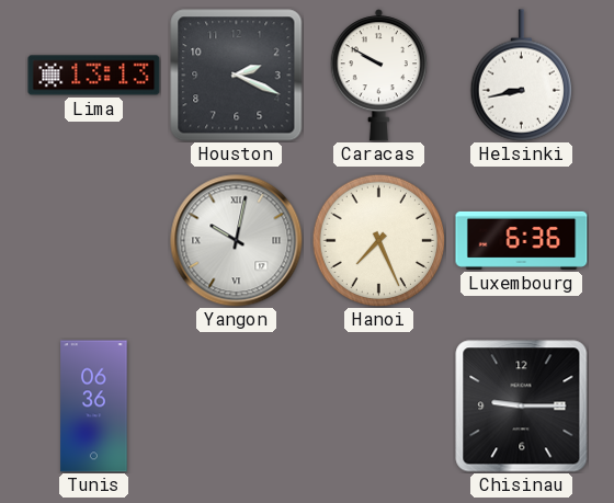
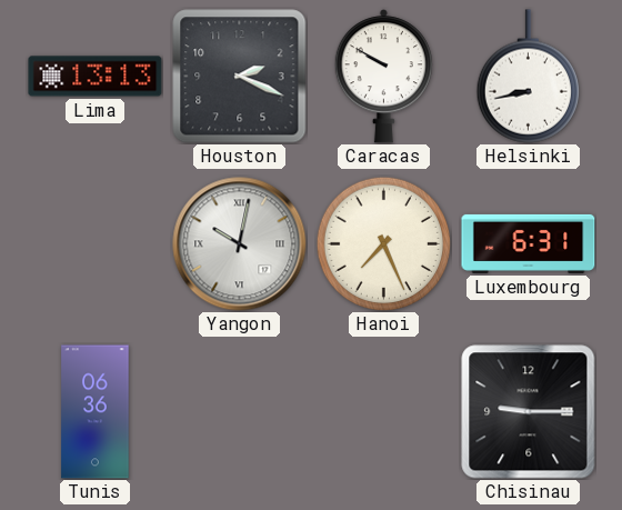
Luxembourg: 6:36 -> 6:31
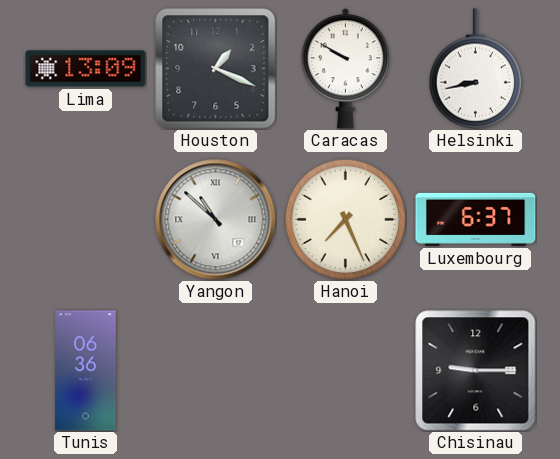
Lima: 13:13 -> 13:09
Houston: 2:19 -> 1:19
Yangon: 10:02 -> 10:52
Luxembourg: 6:31 -> 6:37
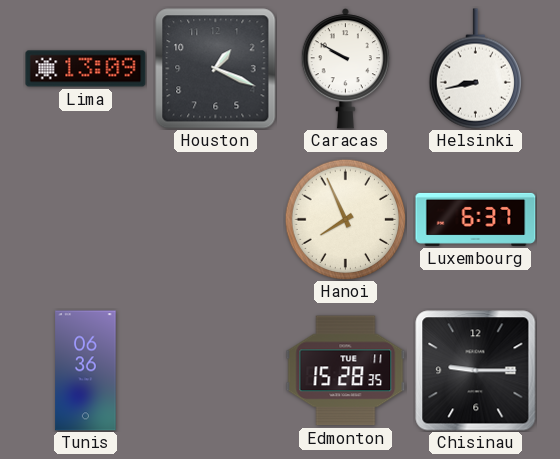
Yangon: 10:52 -> none
Hanoi: 7:26 -> 7:56
Edmonton: none -> 15:28
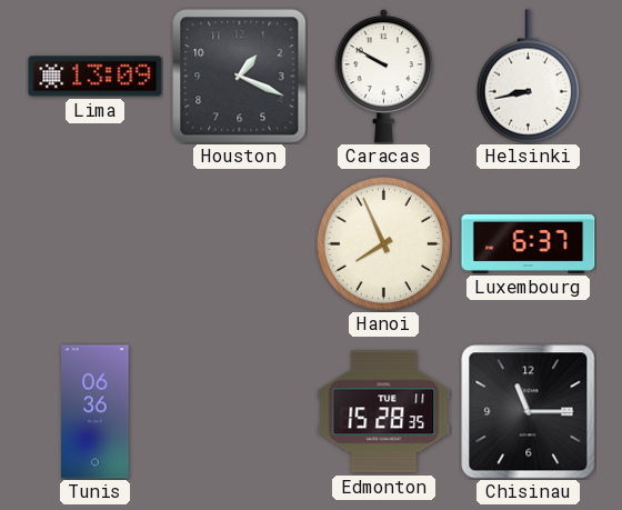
Chisinau: 9:15 -> 11:15
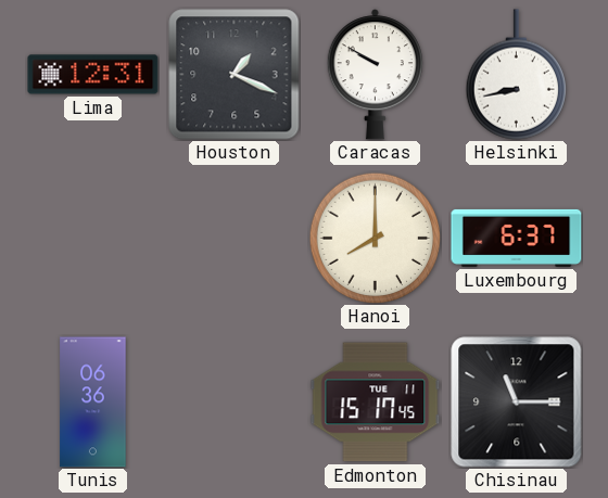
Lima: 13:09 -> 12:31
Hanoi: 7:56 -> 8:00
Edmonton: 15:28 -> 15:17
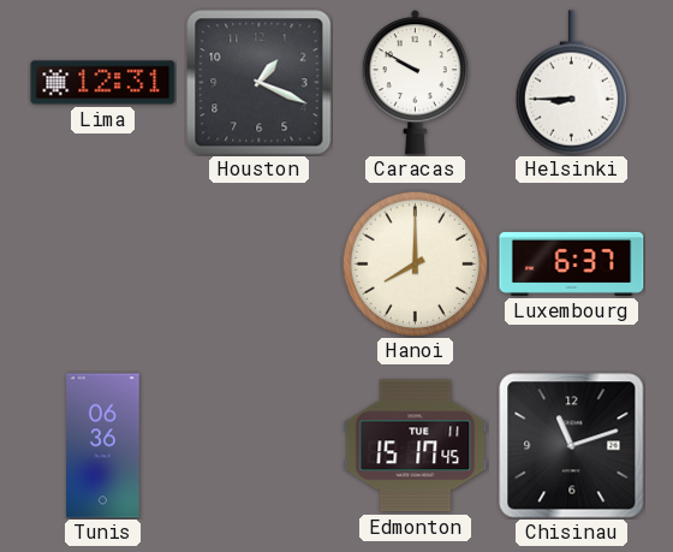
Helsinki: 8:43 -> 8:45
Chisinau: 11:15 -> 11:12
